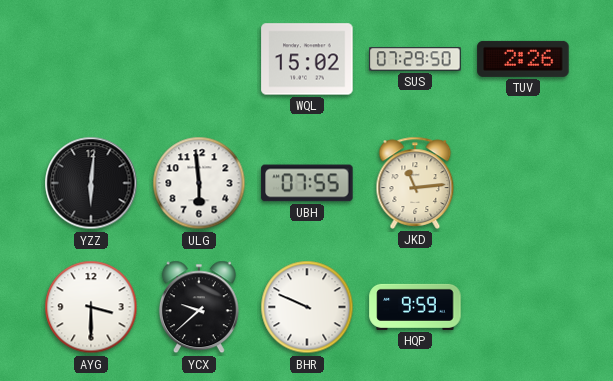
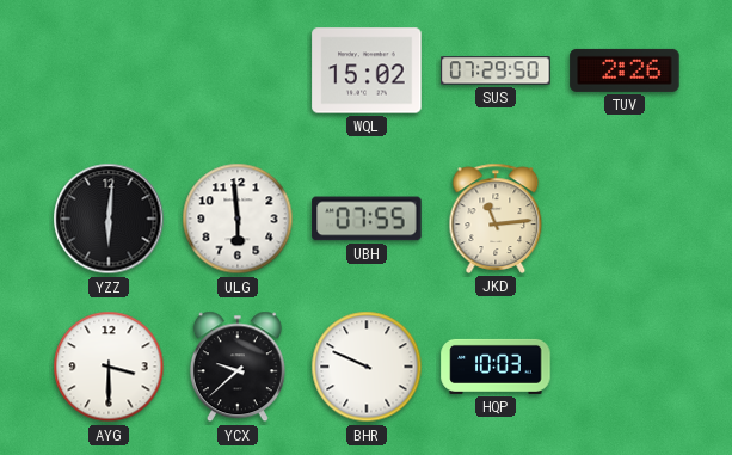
HQP: 9:59 -> 10:03
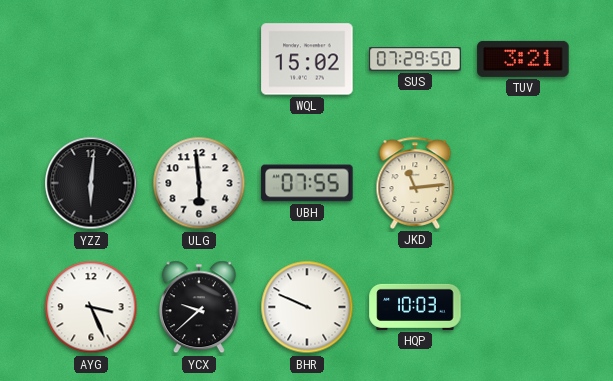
TUV: 2:26 -> 3:21
AYG: 3:30 -> 3:26
